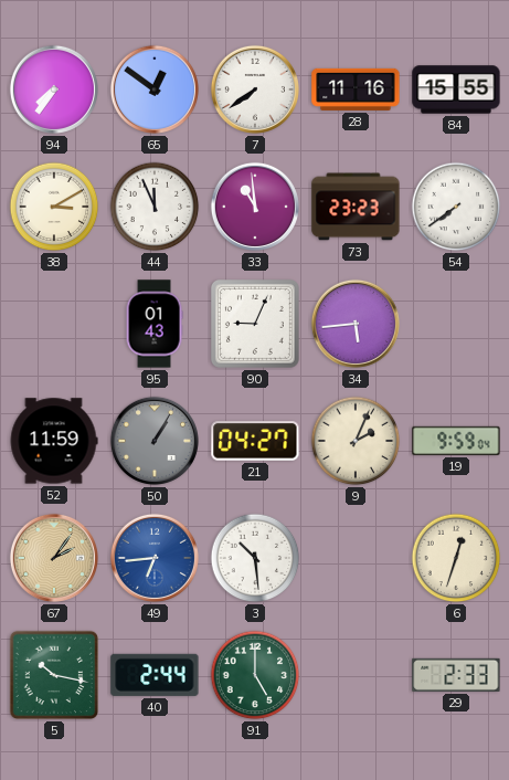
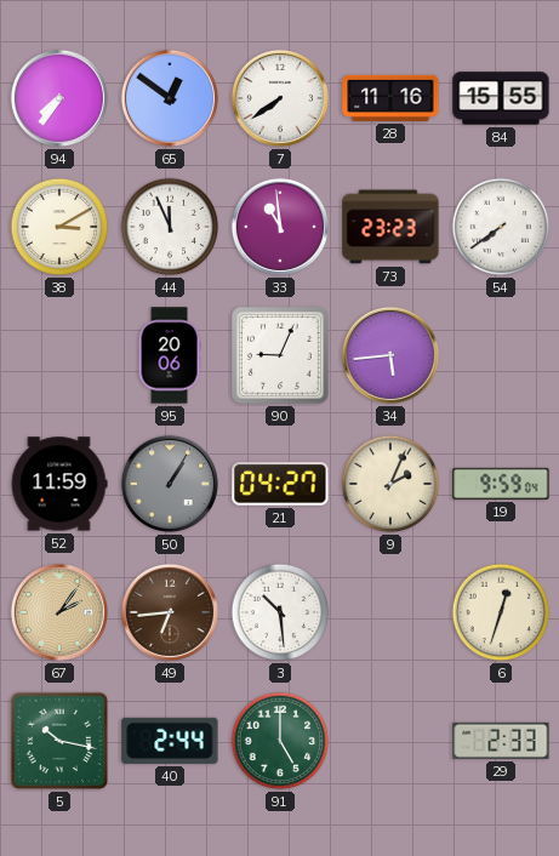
95: 01:43 -> 20:06
49 dial: blue -> brown
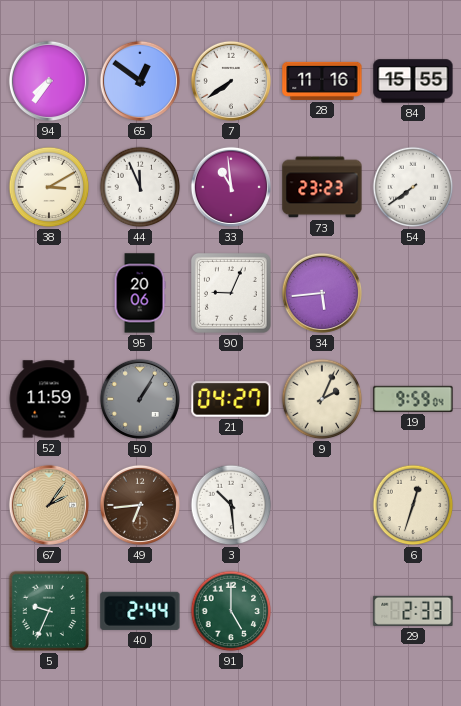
5: 10:17 -> 9:34
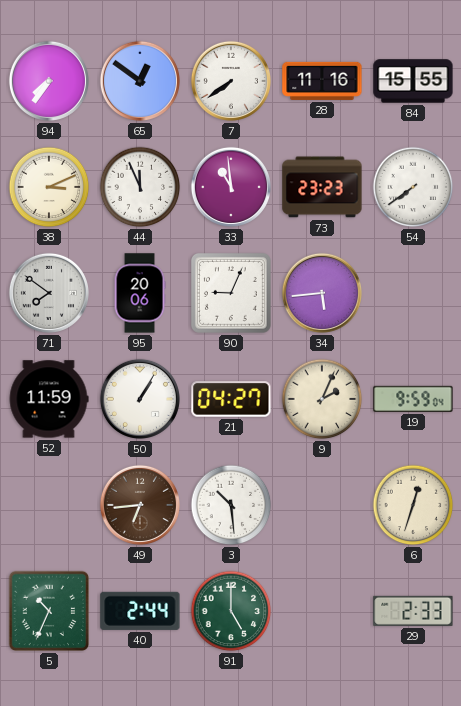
38: 3:10 -> 3:11
71: none -> 7:51
50 dial: grey -> white
67: 2:06 -> none
5: 9:34 -> 10:34
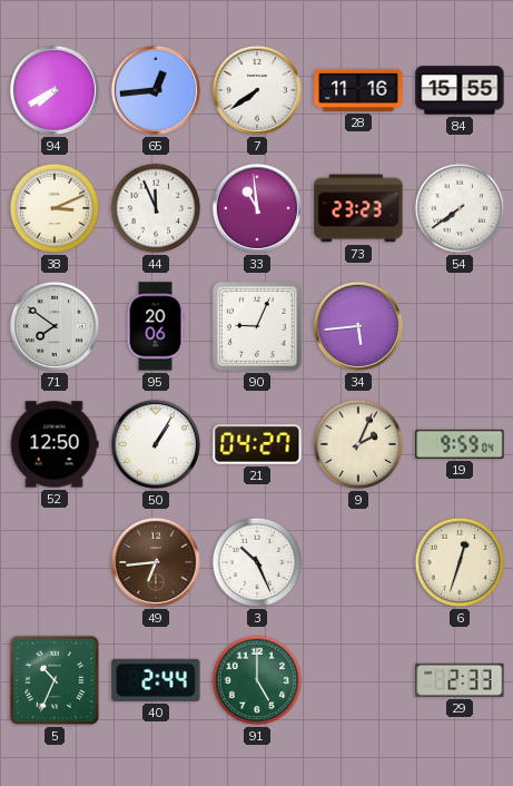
94: 7:36 -> 7:40
65: 12:51 -> 12:44
52: 11:59 -> 12:50
3: 10:29 -> 10:26
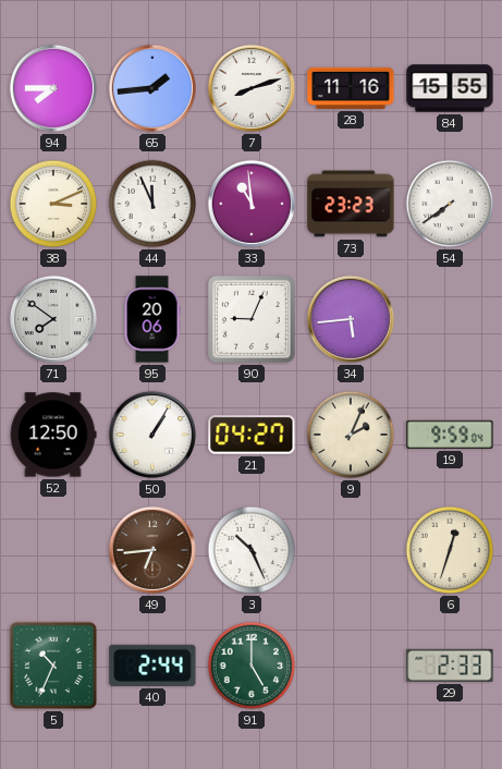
94: 7:40 -> 7:45
65: 12:44 -> 1:44
7: 7:39 -> 8:12
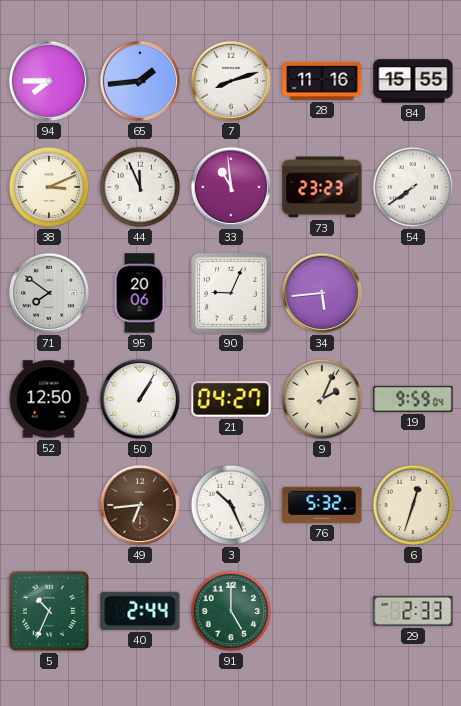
76: none -> 5:32
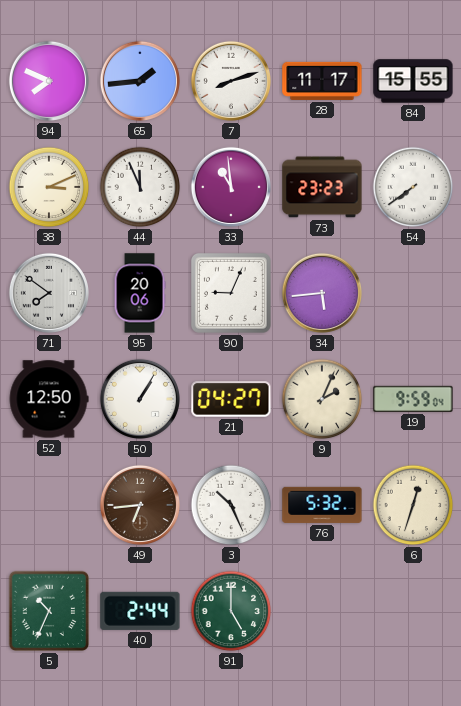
94: 7:45 -> 7:49
28: 11:16 -> 11:17
29: 2:33 -> none
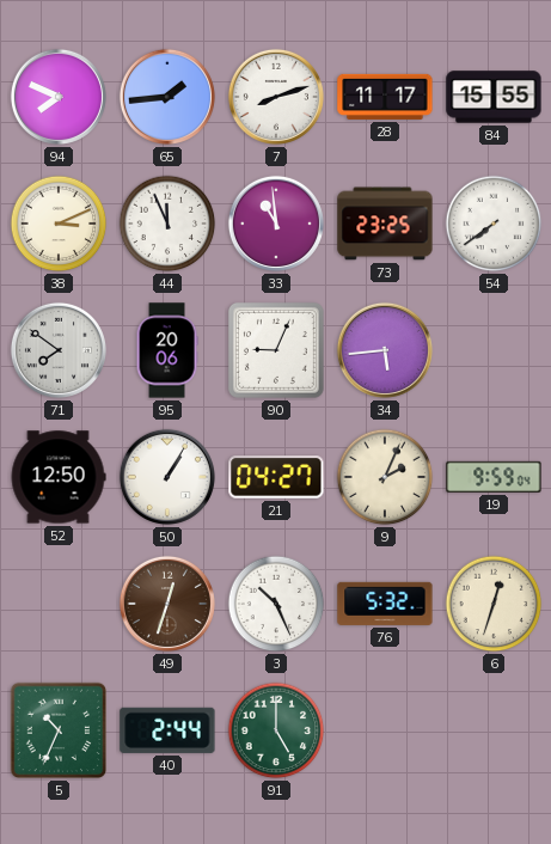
73: 23:23 -> 23:25
49: 6:44 -> 12:33
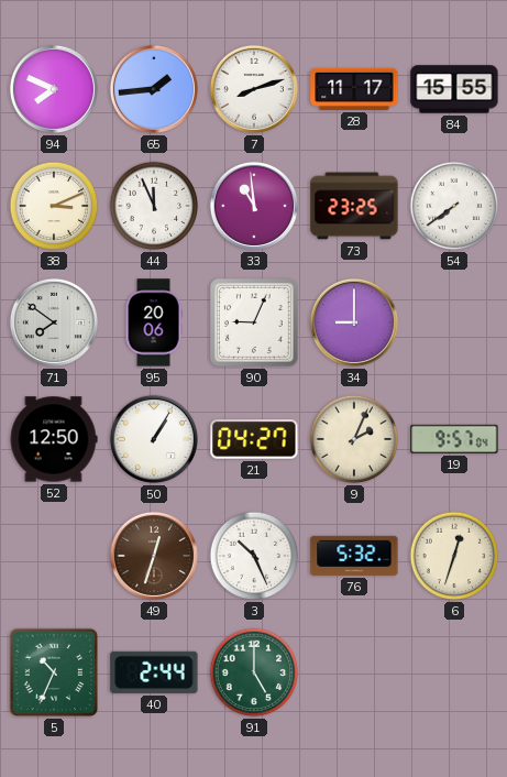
34: 5:44 -> 9:00
19: 9:59 -> 9:57
